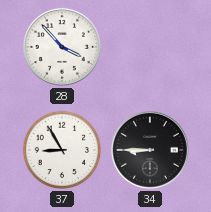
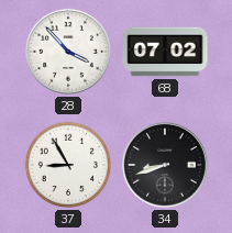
68: none -> 07:02
34: 8:45 -> 8:42
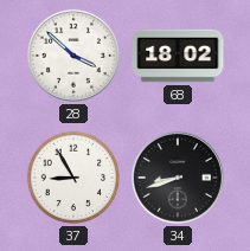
28: 3:53 -> 3:52
68: 07:02 -> 18:02
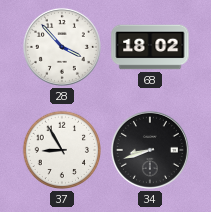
28: 3:52 -> 3:53
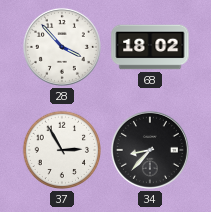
37: 8:55 -> 2:55
34: 8:42 -> 8:37
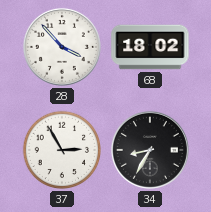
34: 8:37 -> 8:35
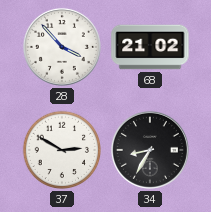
68: 18:02 -> 21:02
37: 2:55 -> 2:50
